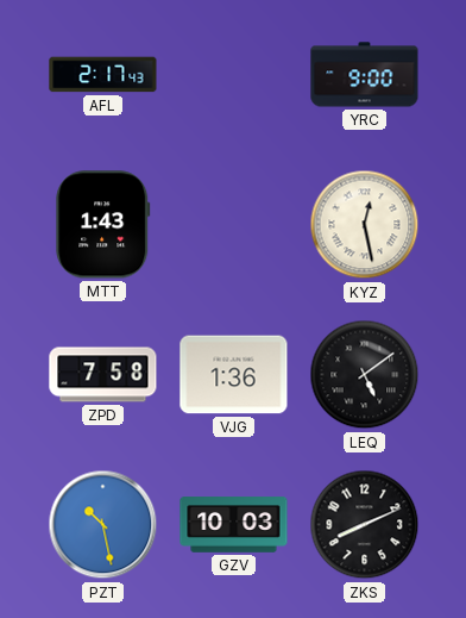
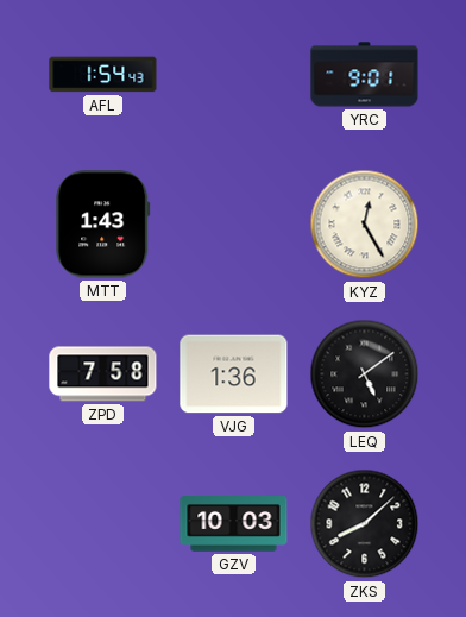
AFL: 2:17 -> 1:54
YRC: 9:00 -> 9:01
KYZ: 12:28 -> 12:25
PZT: 10:28 -> none
ZKS: 8:11 -> 8:08
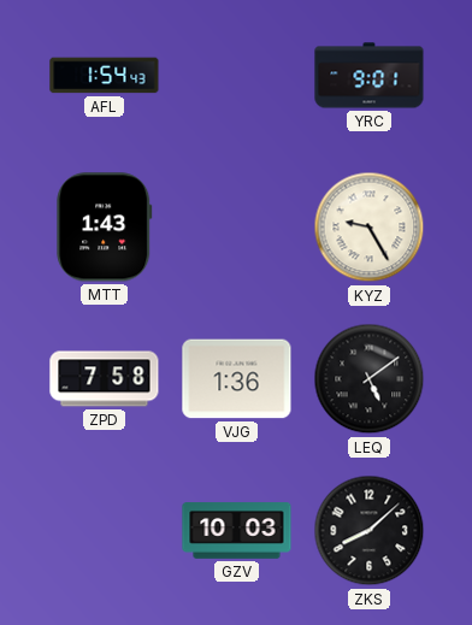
KYZ: 12:25 -> 9:25
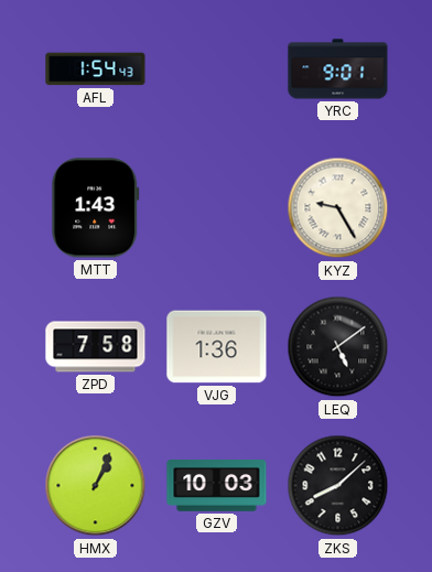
HMX: none -> 1:04
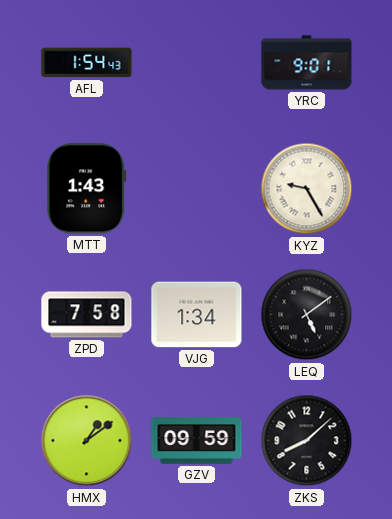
VJG: 1:36 -> 1:34
HMX: 1:04 -> 1:09
GZV: 10:03 -> 09:59
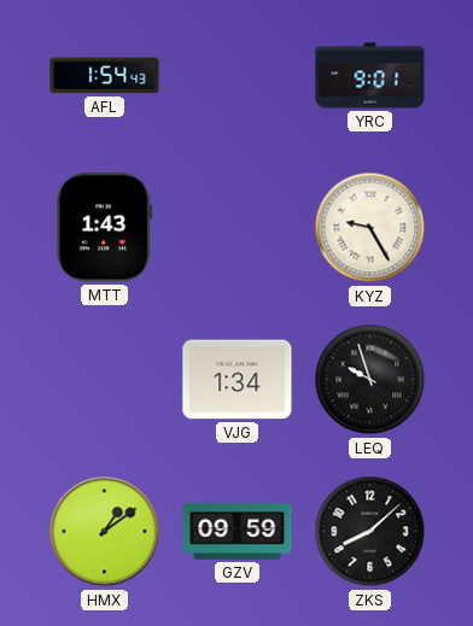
ZPD: 7:58 -> none
LEQ: 5:09 -> 9:57
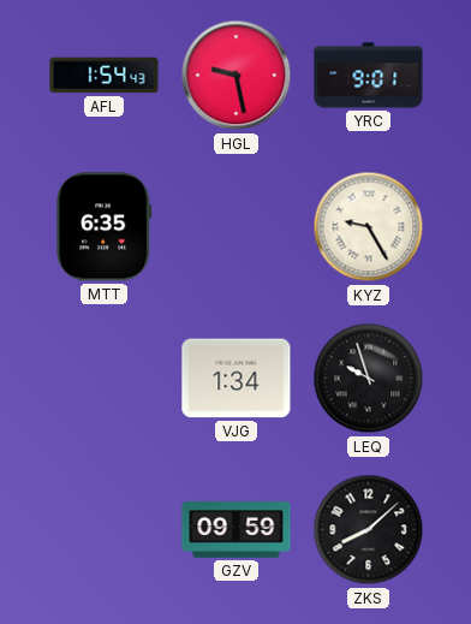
HGL: none -> 9:28
MTT: 1:43 -> 6:35
HMX: 1:09 -> none
